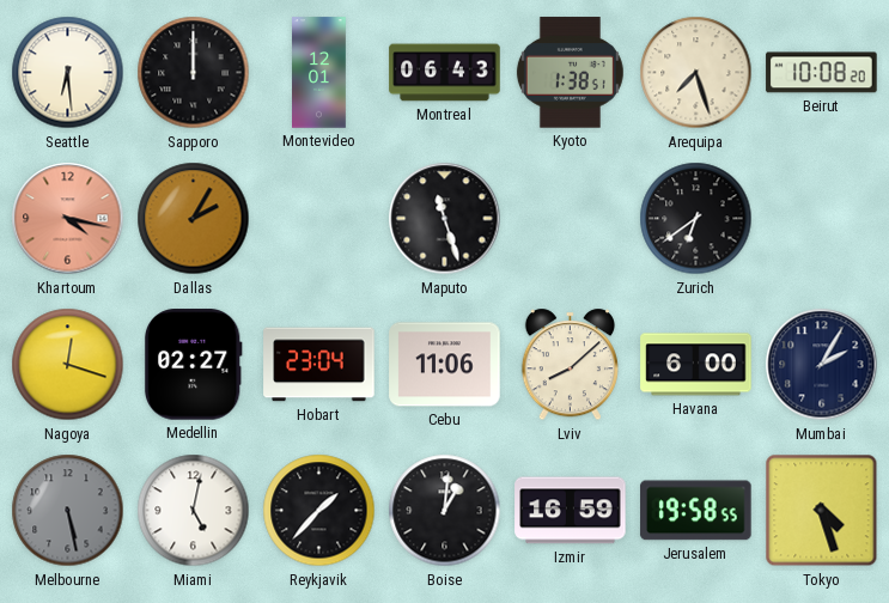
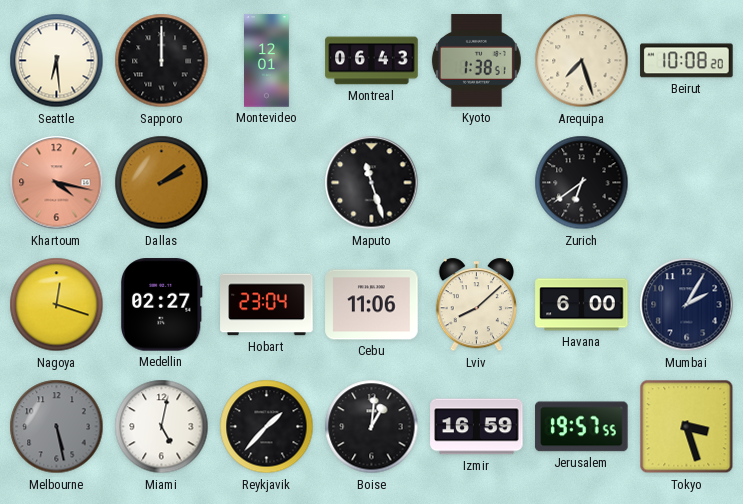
Dallas: 2:05 -> 2:09
Jerusalem: 19:58 -> 19:57
Tokyo: 4:27 -> 3:27
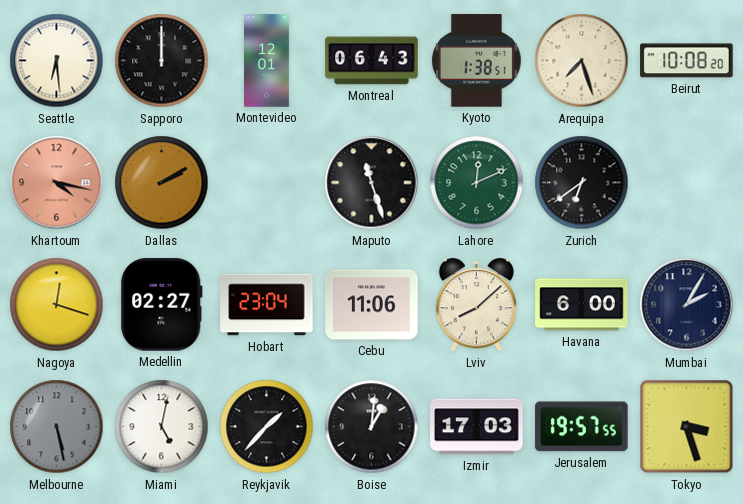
Dallas: 2:09 -> 2:10
Lahore: none -> 12:11
Izmir: 16:59 -> 17:03
